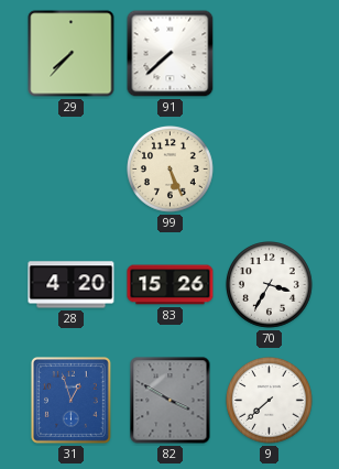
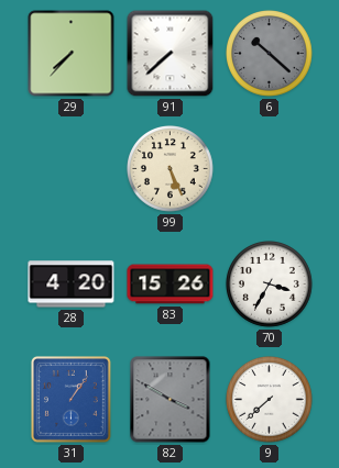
6: none -> 10:22
31: 12:57 -> 1:06
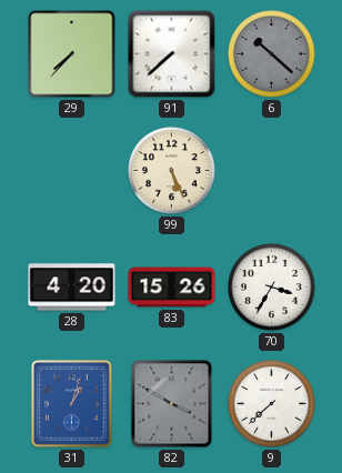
31: 1:06 -> 1:03
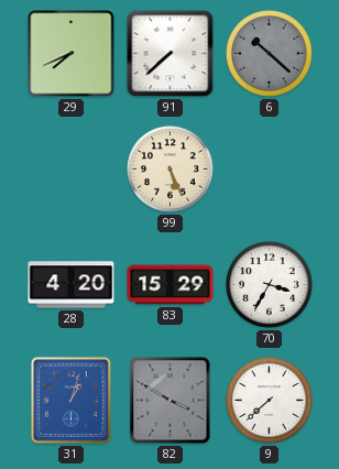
29: 7:37 -> 7:41
83: 15:26 -> 15:29
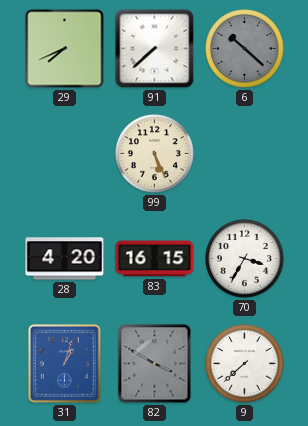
83: 15:29 -> 16:15
